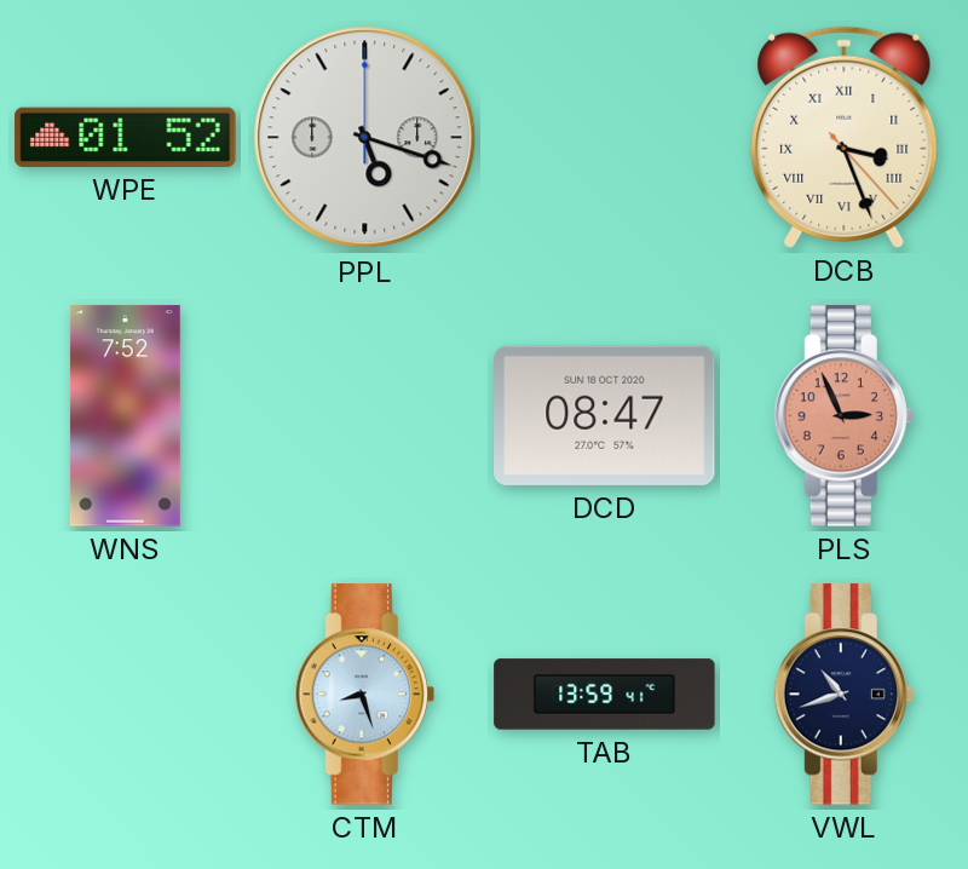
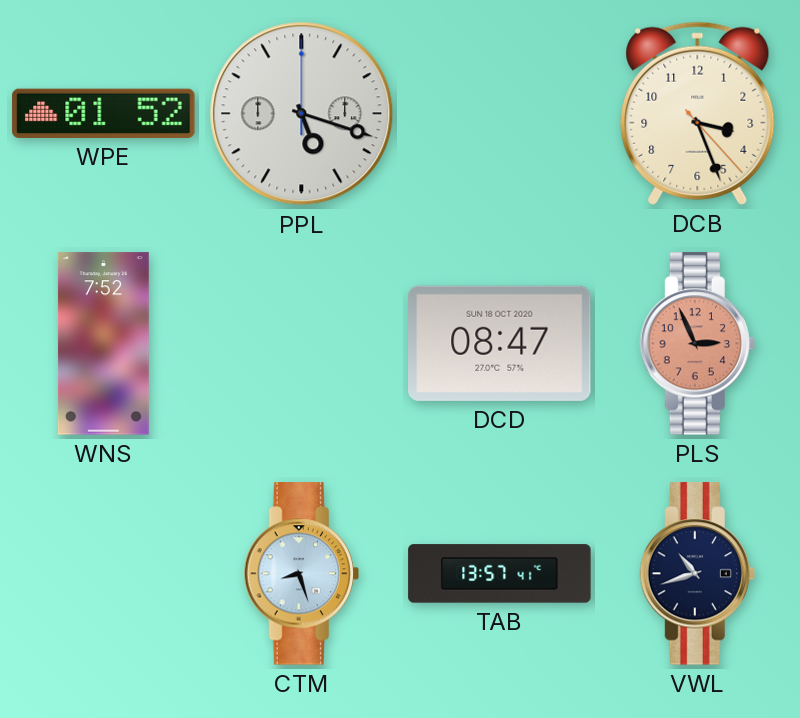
DCB numerals: Roman -> Arabic
TAB: 13:59 -> 13:57
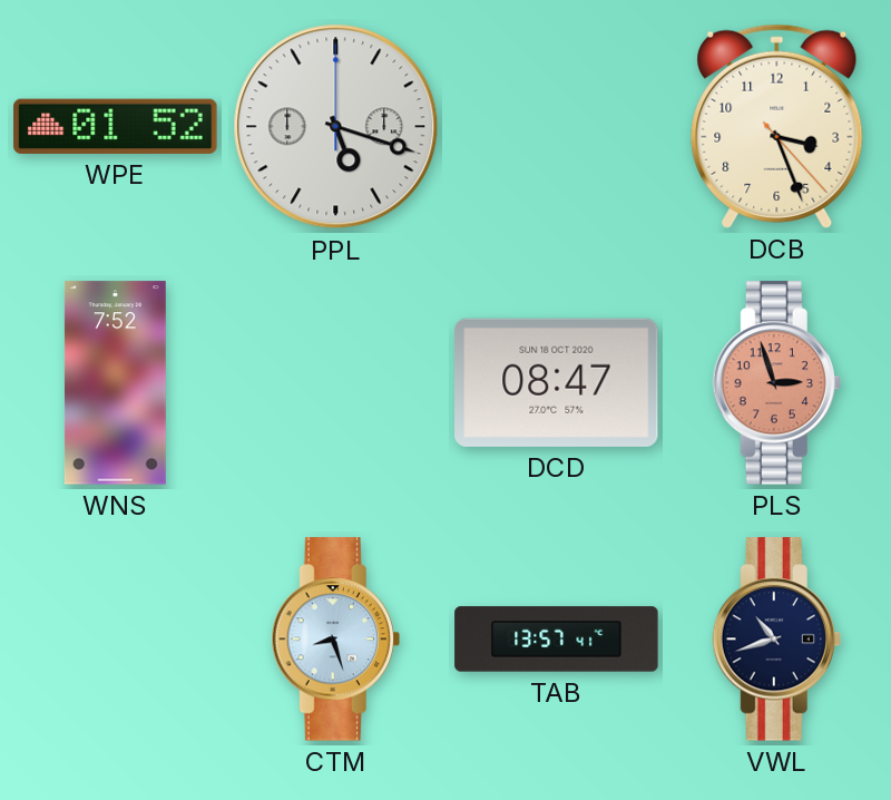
PLS: 2:56 -> 2:57
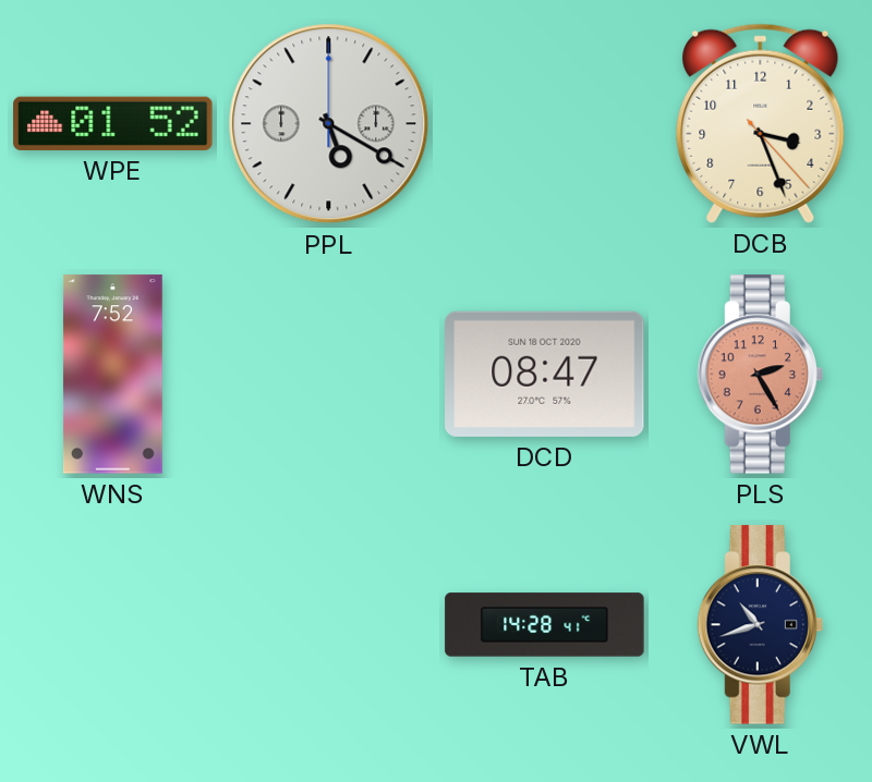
PPL: 5:18 -> 5:20
PLS: 2:57 -> 2:25
CTM: 8:27 -> none
TAB: 13:57 -> 14:28
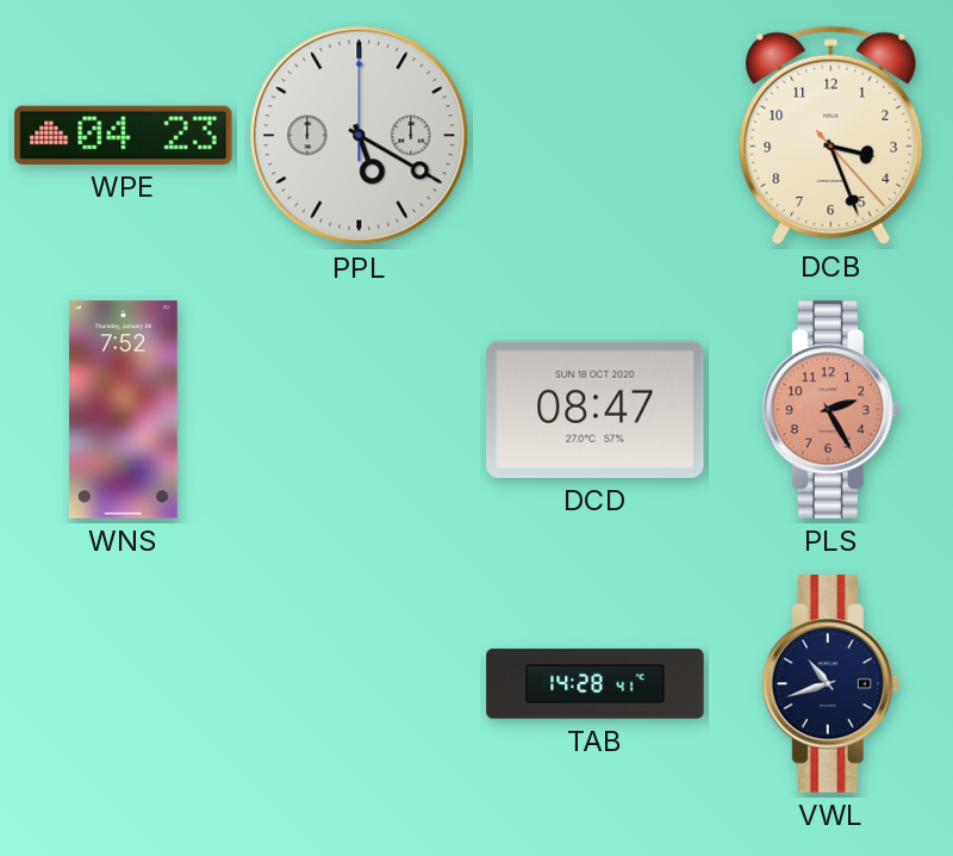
WPE: 01:52 -> 04:23
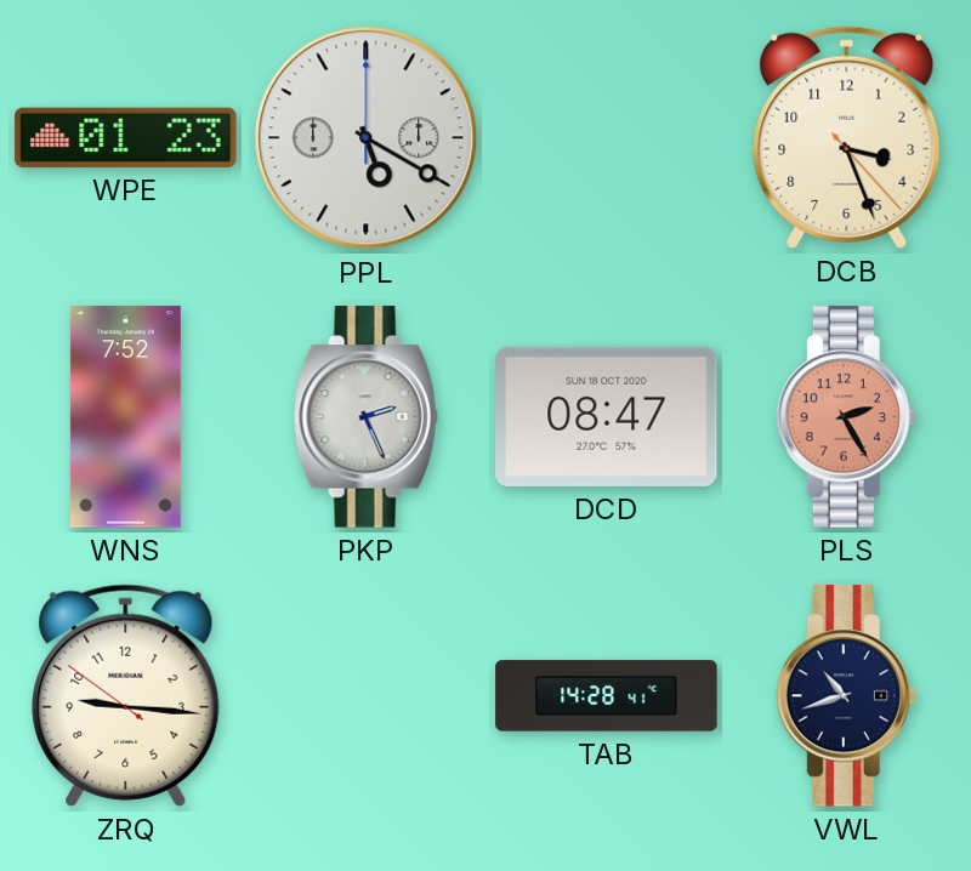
WPE: 04:23 -> 01:23
PKP: none -> 2:26
ZRQ: none -> 9:15
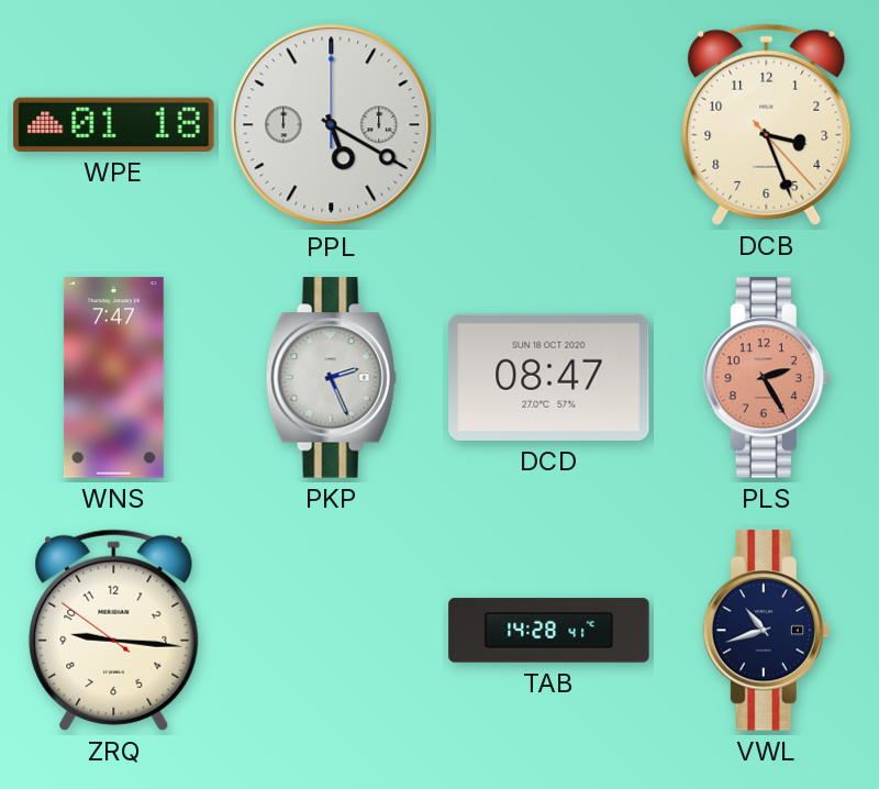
WPE: 01:23 -> 01:18
WNS: 7:52 -> 7:47
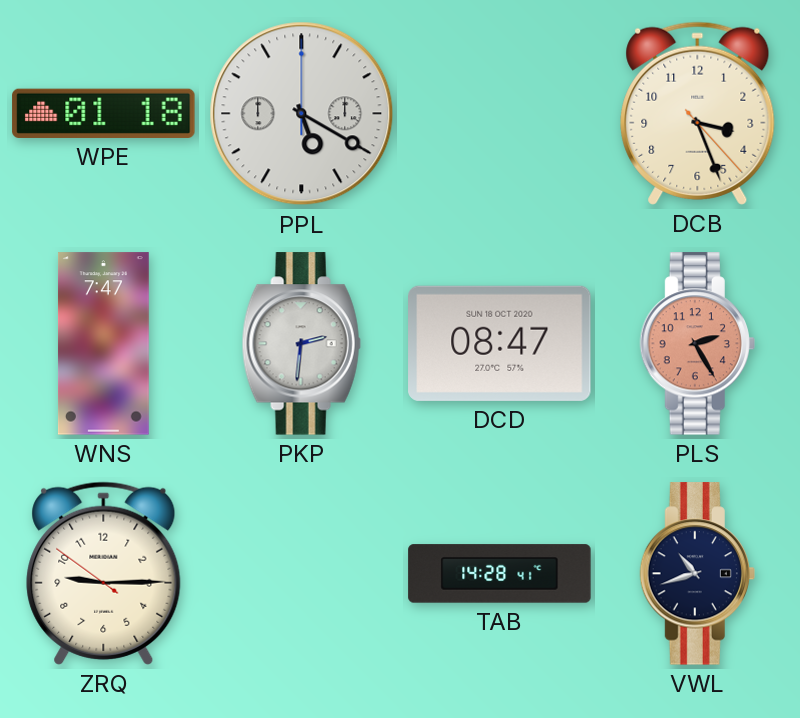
PKP: 2:26 -> 2:31
ZRQ: 9:15 -> 9:14
